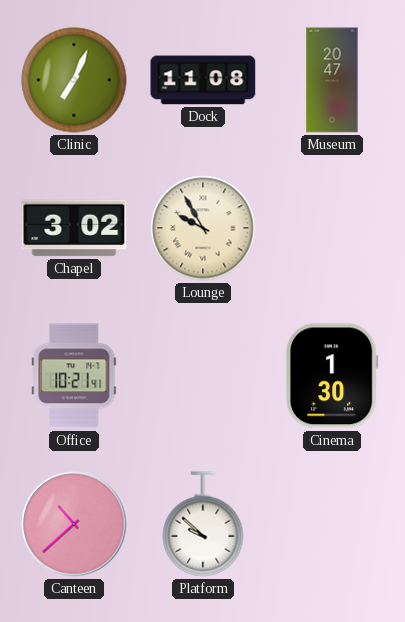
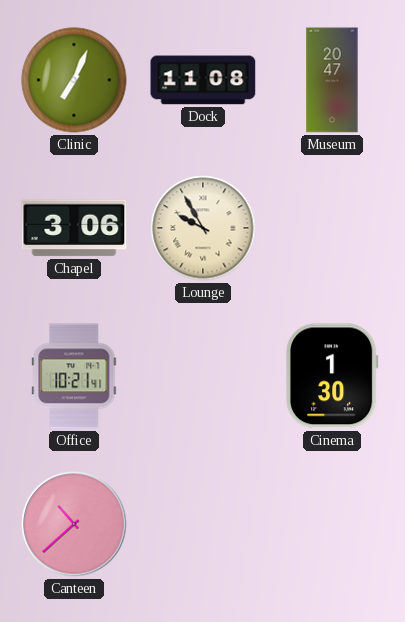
Chapel: 3:02 -> 3:06
Platform: 9:52 -> none
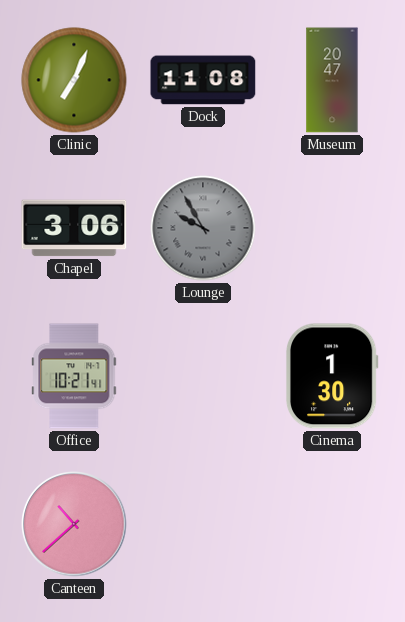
Lounge dial: cream -> grey
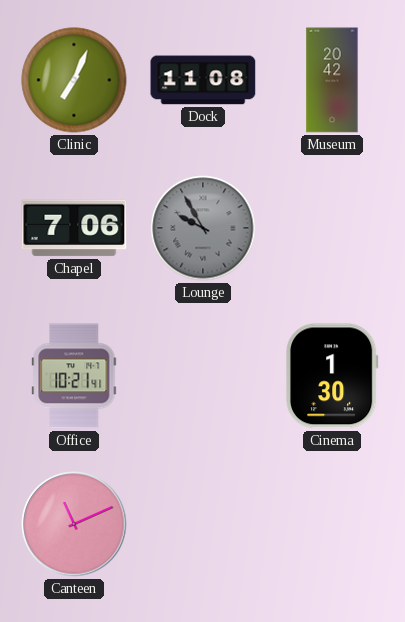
Museum: 20:47 -> 20:42
Chapel: 3:06 -> 7:06
Canteen: 10:38 -> 11:11
